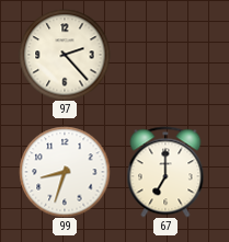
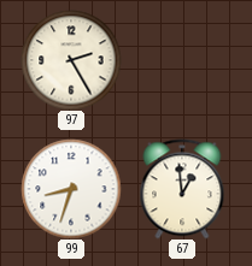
97: 2:23 -> 2:25
67: 7:00 -> 12:59
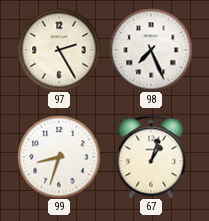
98: none -> 7:26
67: 12:59 -> 1:03
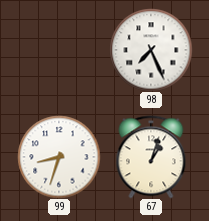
97: 2:25 -> none
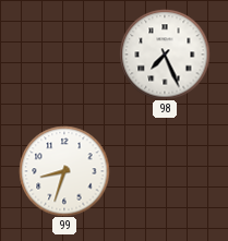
67: 1:03 -> none
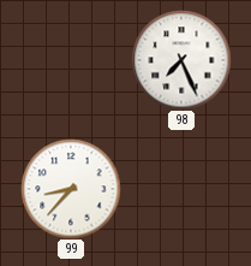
99: 8:33 -> 8:37
